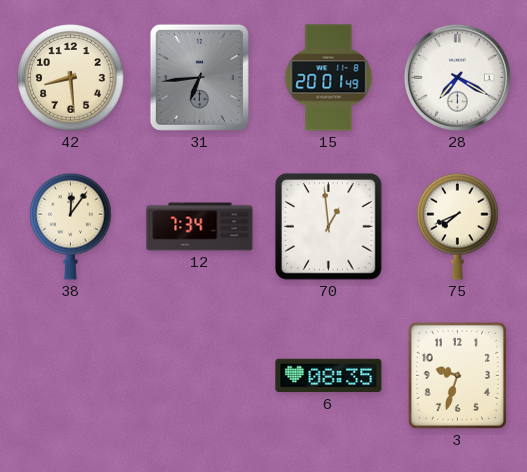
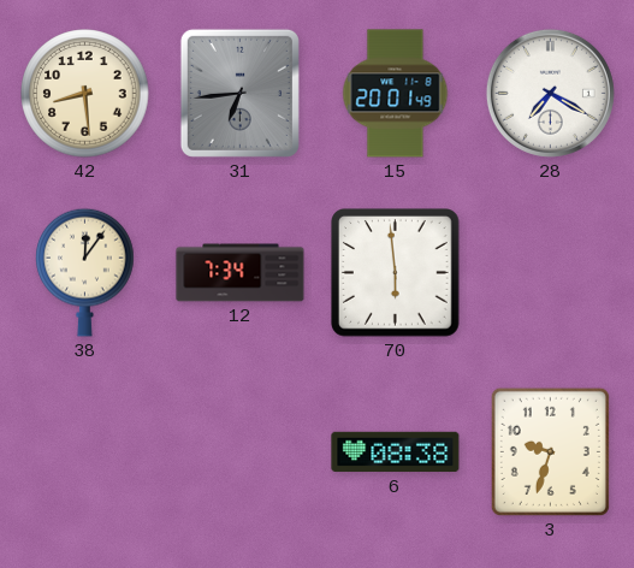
70: 12:59 -> 5:59
75: 7:41 -> none
6: 08:35 -> 08:38
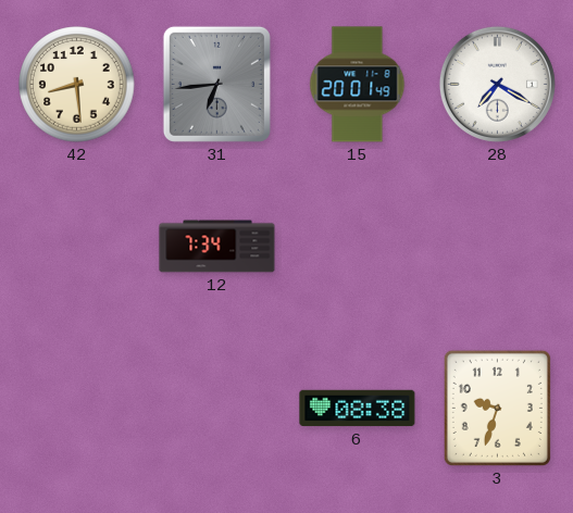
38: 12:06 -> none
70: 5:59 -> none
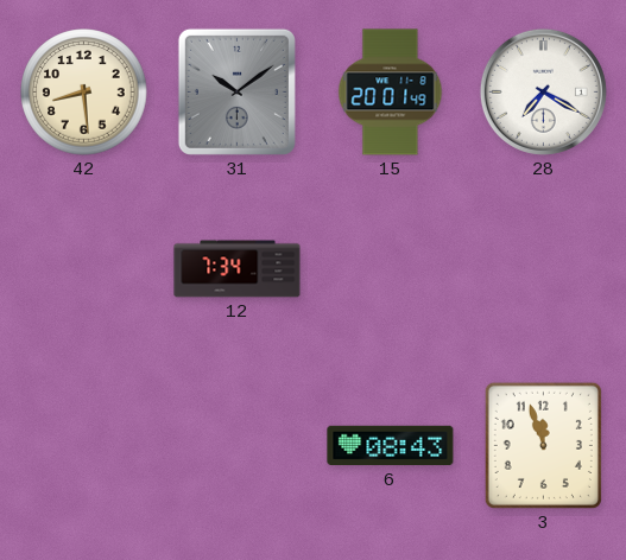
31: 6:44 -> 10:09
6: 08:38 -> 08:43
3: 9:33 -> 11:57
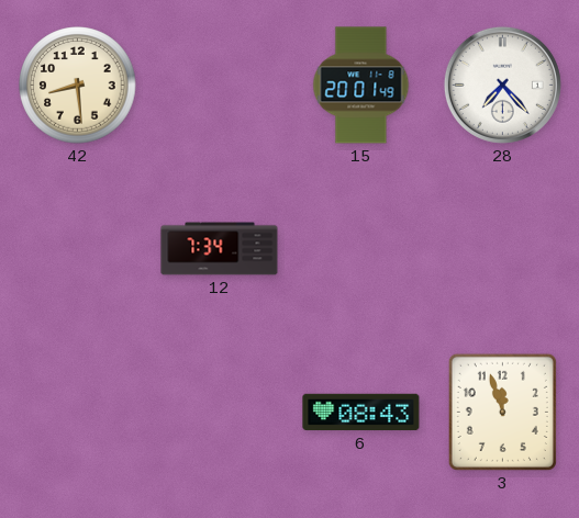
31: 10:09 -> none
28: 7:20 -> 7:23
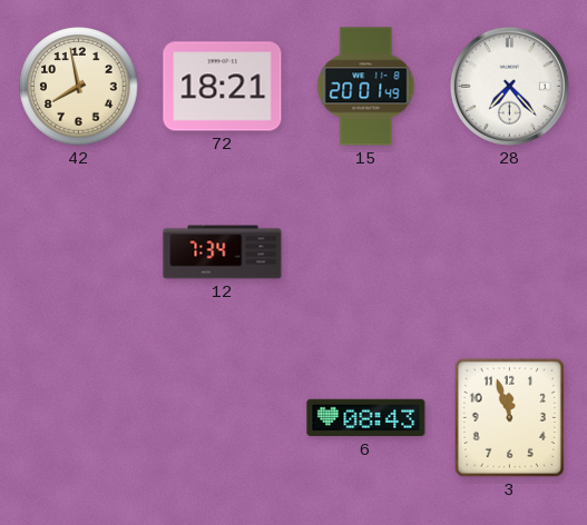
42: 8:29 -> 7:58
72: none -> 18:21
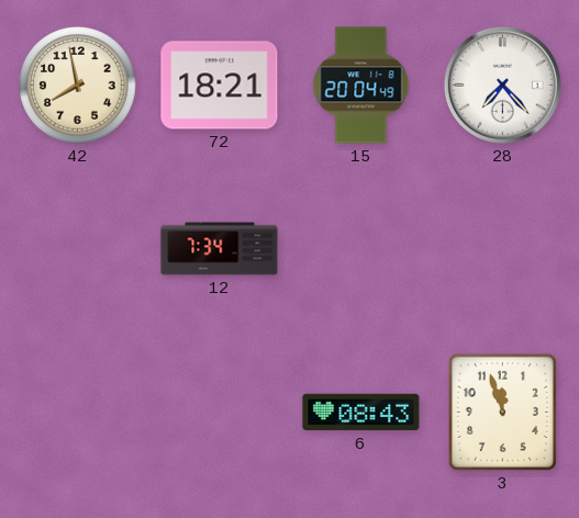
15: 20:01 -> 20:04
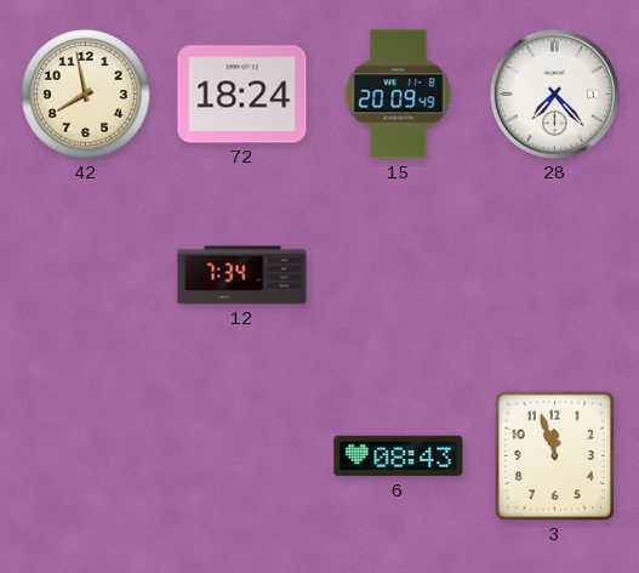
72: 18:21 -> 18:24
15: 20:04 -> 20:09
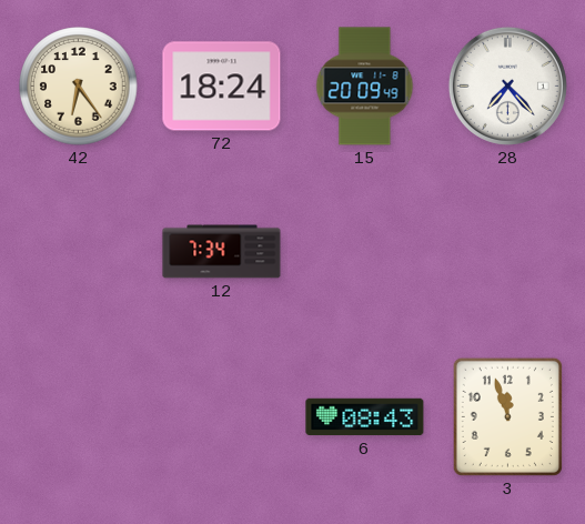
42: 7:58 -> 6:24
